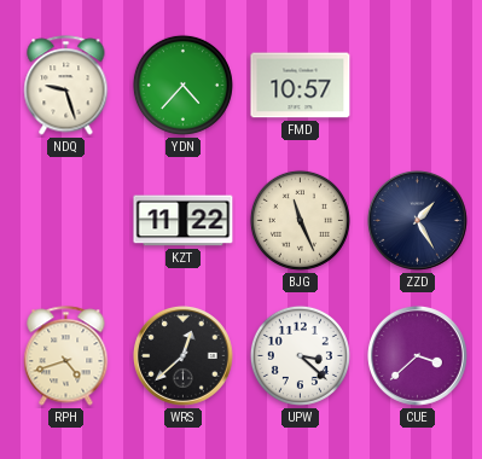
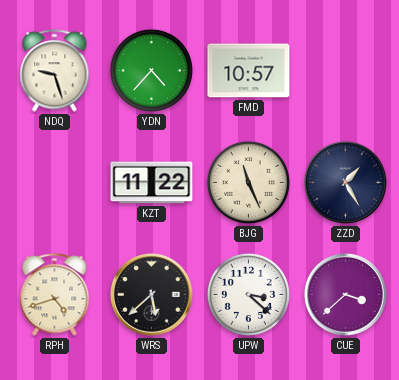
WRS: 12:38 -> 5:38
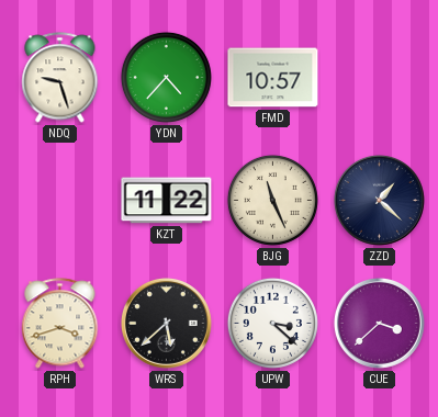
ZZD: 1:25 -> 1:22
RPH: 4:42 -> 3:42
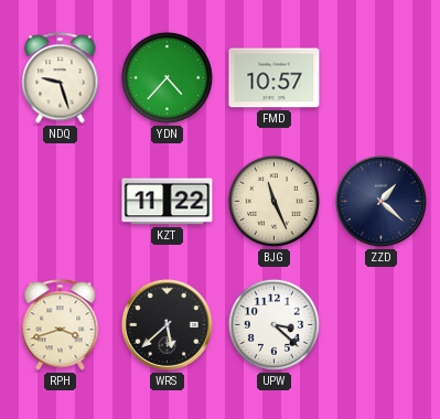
CUE: 3:38 -> none
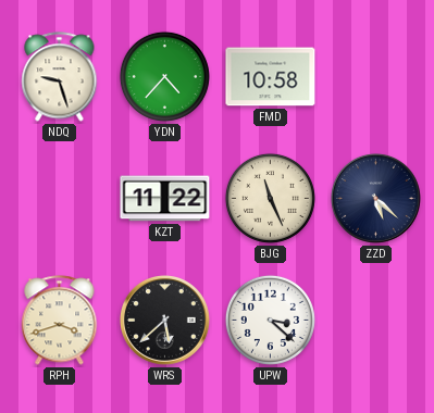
FMD: 10:57 -> 10:58
ZZD: 1:22 -> 5:22
